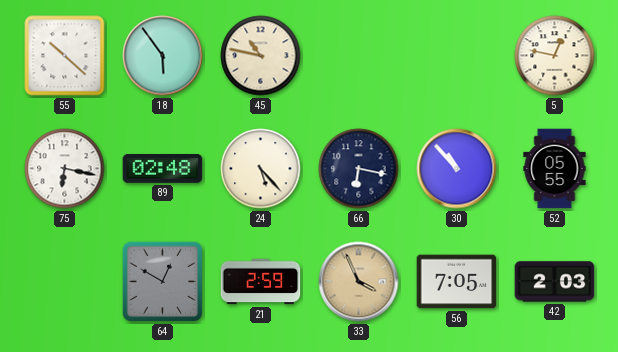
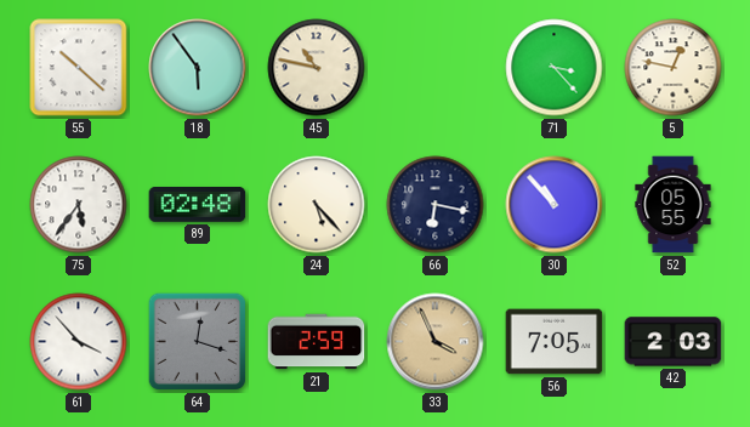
71: none -> 3:23
75: 6:17 -> 5:36
61: none -> 3:53
64: 12:50 -> 12:18
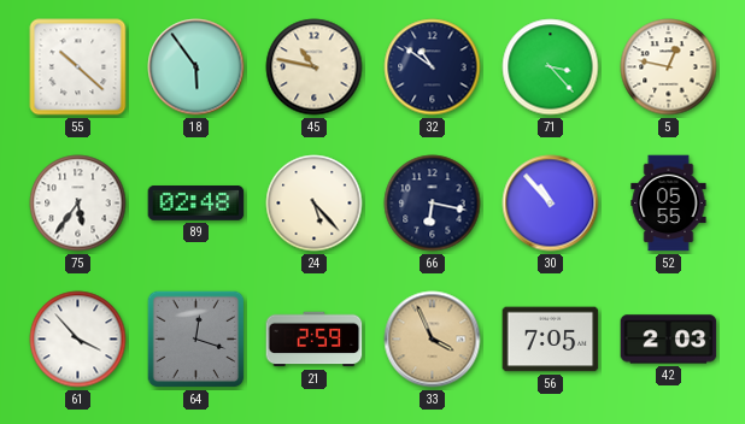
32: none -> 10:51
